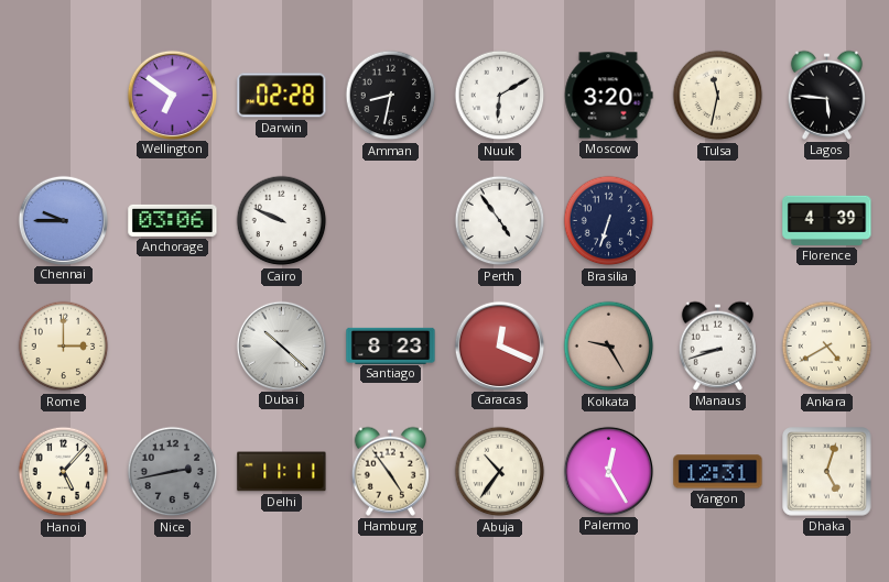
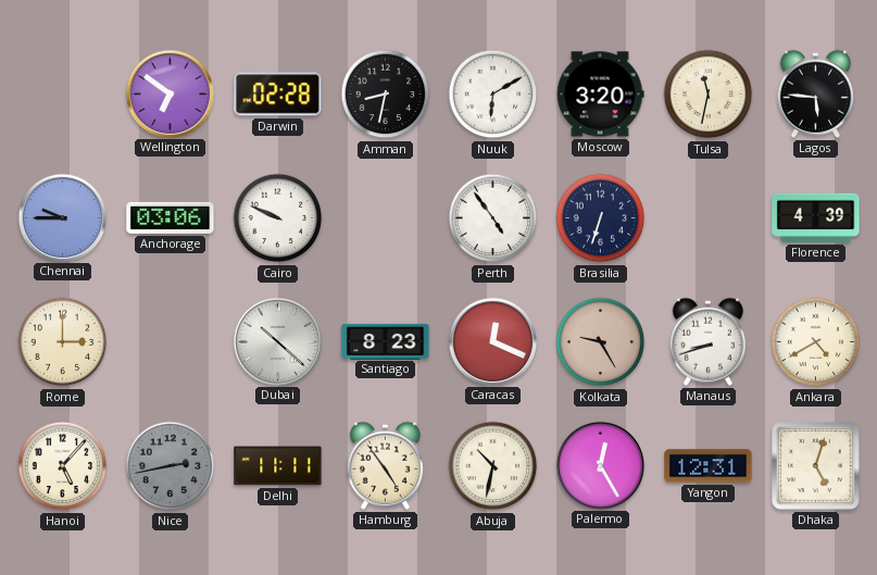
Abuja: 10:36 -> 10:32
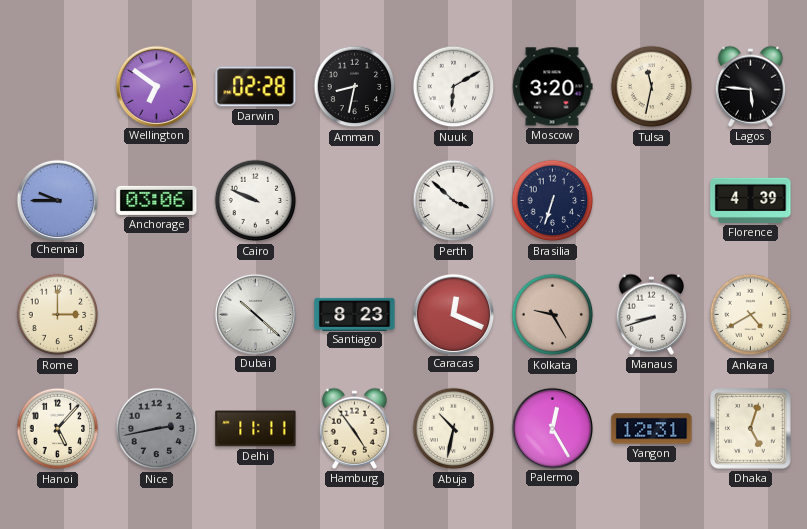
Perth: 4:54 -> 3:52
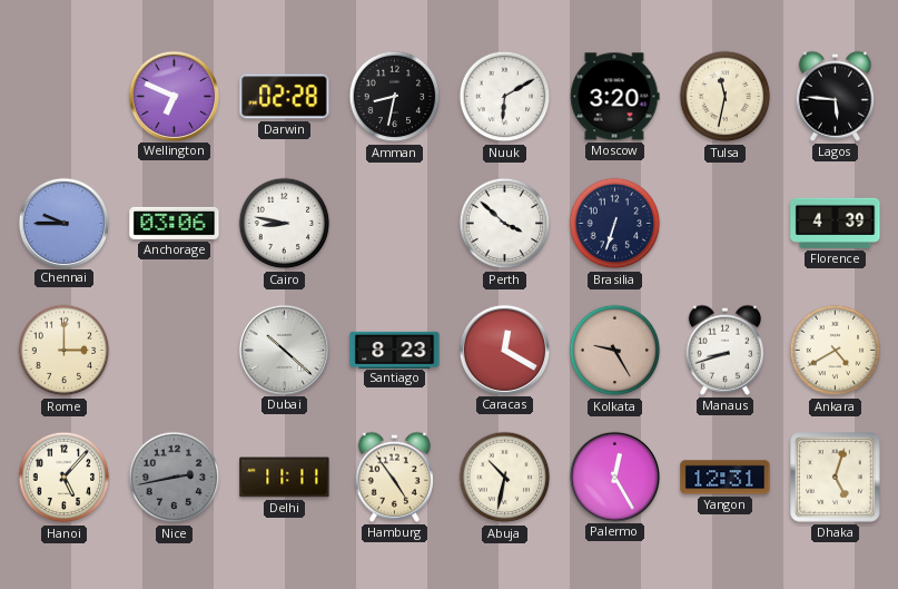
Wellington: 6:51 -> 6:49
Cairo: 9:49 -> 8:47
Caracas: 12:19 -> 12:20
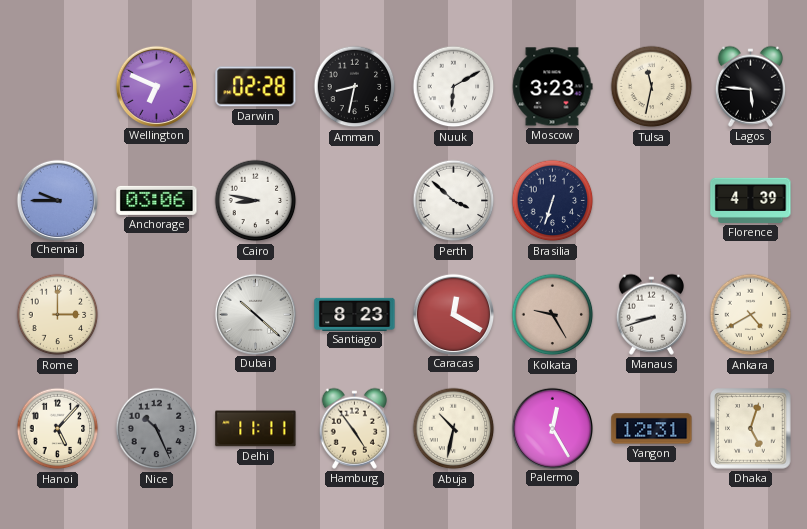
Moscow: 3:20 -> 3:23
Nice: 2:43 -> 10:26
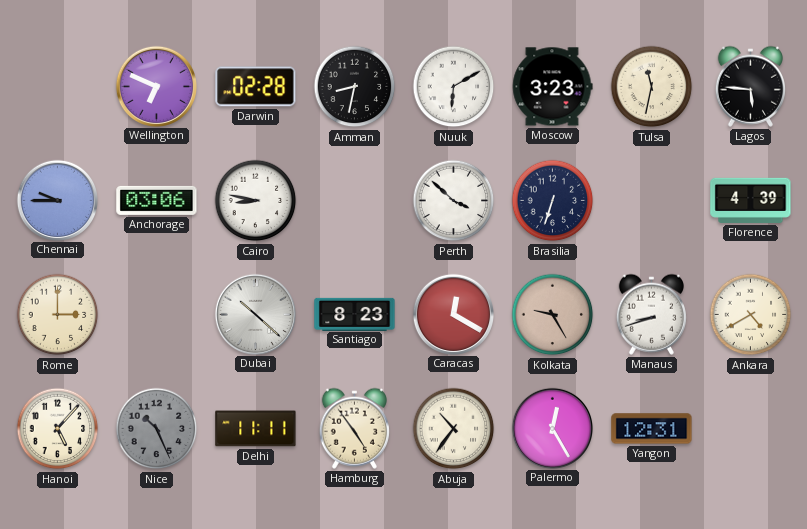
Abuja: 10:32 -> 10:36
Dhaka: 5:03 -> none
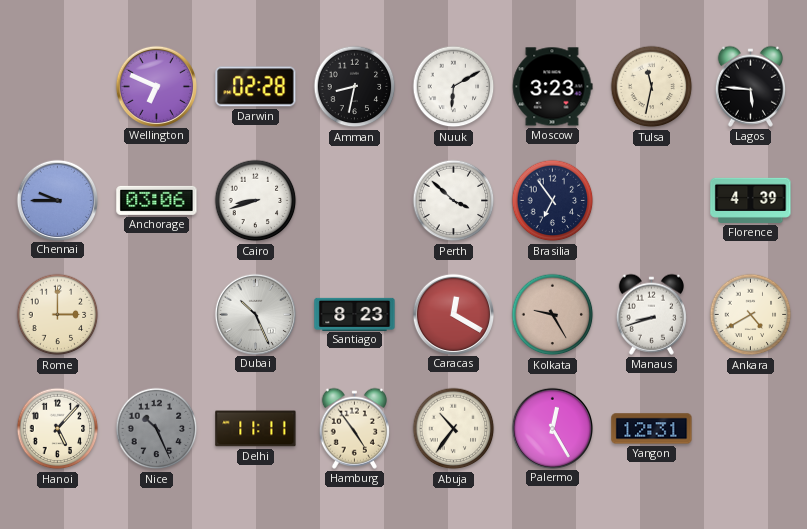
Cairo: 8:47 -> 8:42
Brasilia: 6:33 -> 6:54
Dubai: 10:22 -> 10:26
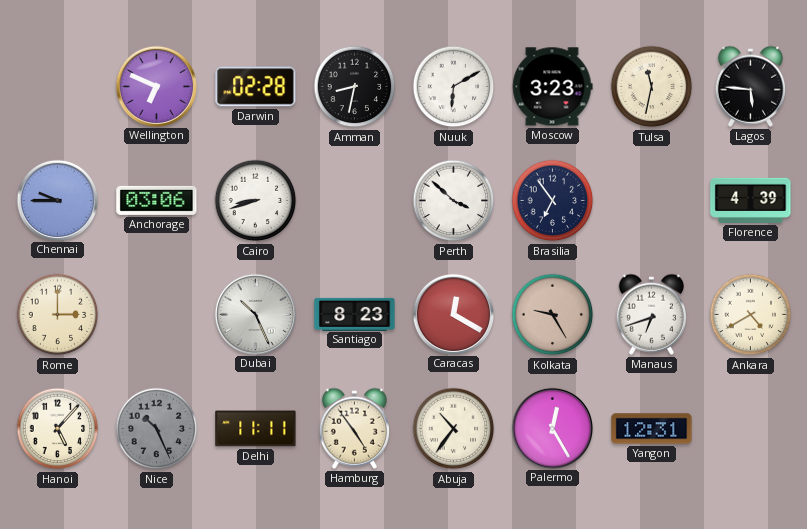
Manaus: 8:42 -> 6:42
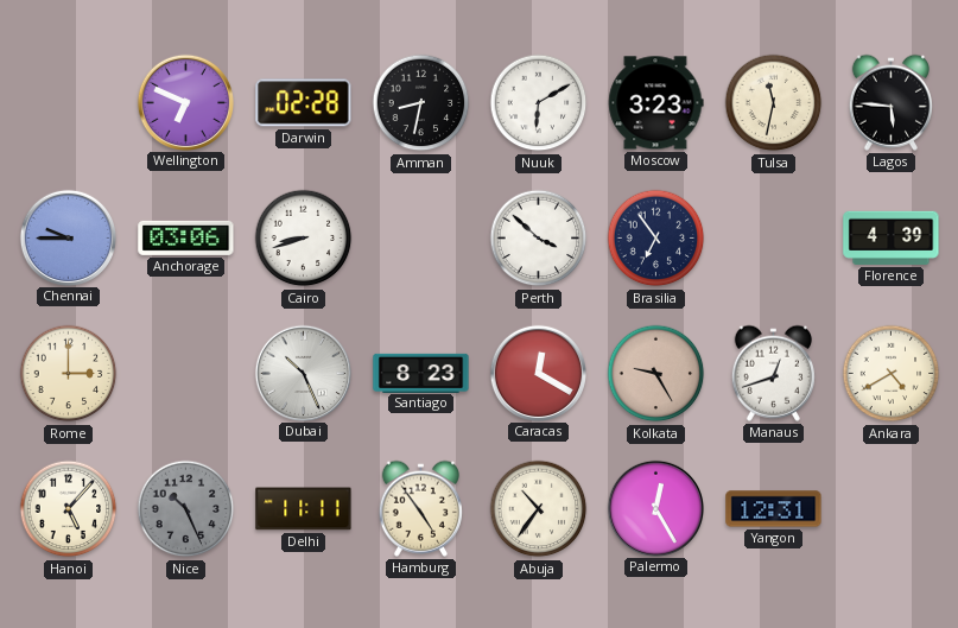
Manaus: 6:42 -> 12:42
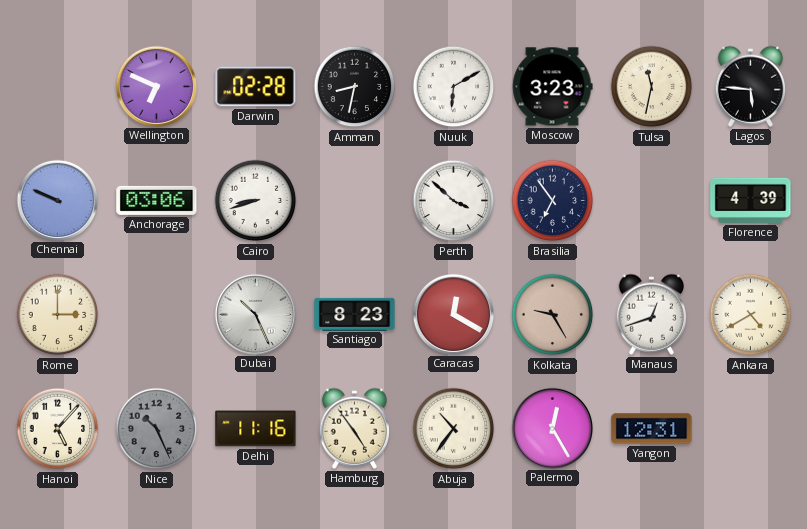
Chennai: 9:45 -> 9:49
Delhi: 11:11 -> 11:16
